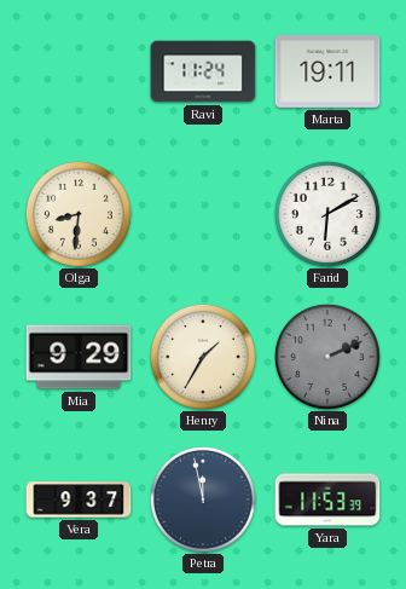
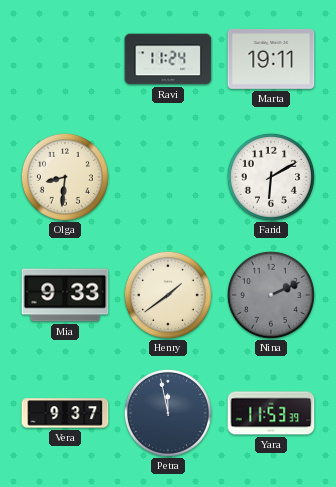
Mia: 9:29 -> 9:33
Henry: 1:35 -> 1:39
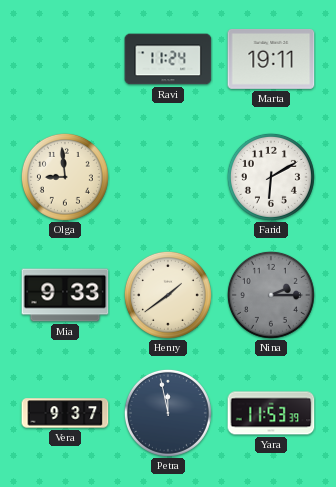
Olga: 8:31 -> 8:59
Nina: 2:11 -> 2:15
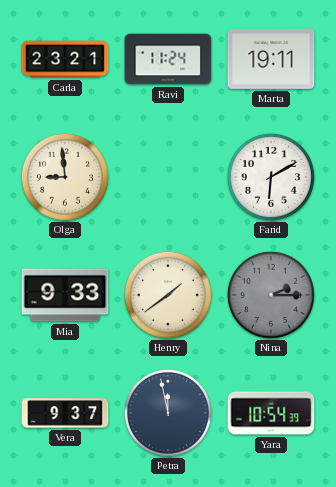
Carla: none -> 23:21
Yara: 11:53 -> 10:54
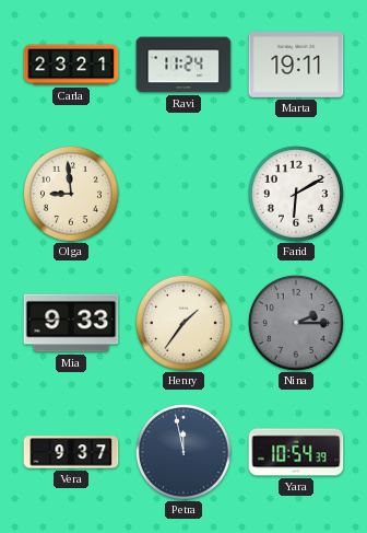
Henry: 1:39 -> 1:36
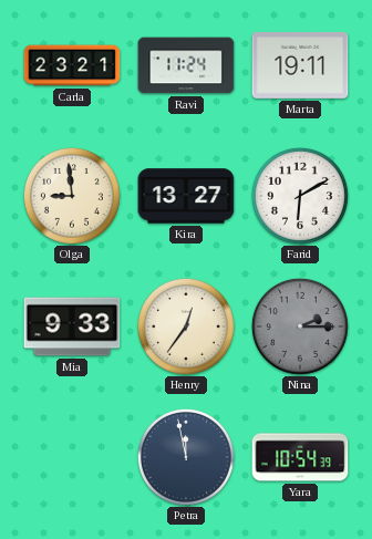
Kira: none -> 13:27
Henry: 1:36 -> 12:36
Vera: 9:37 -> none
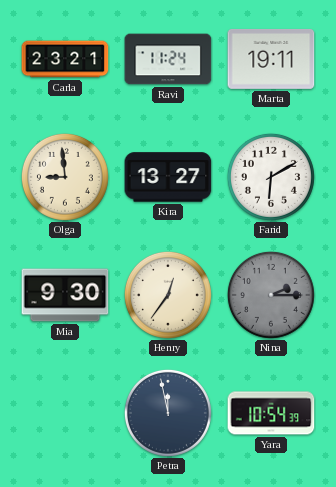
Mia: 9:33 -> 9:30
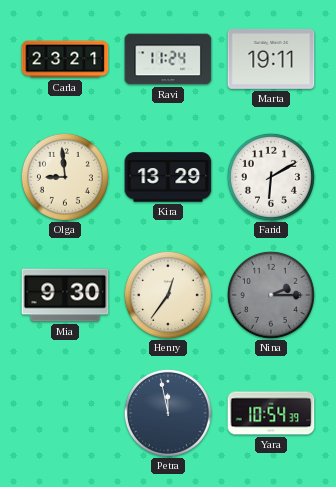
Kira: 13:27 -> 13:29
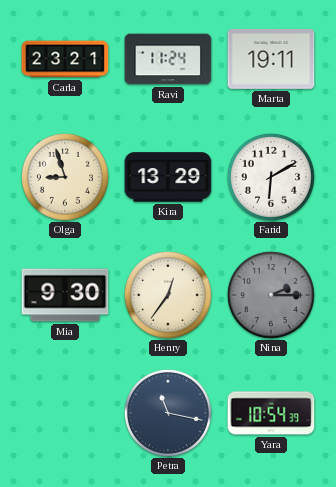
Olga: 8:59 -> 8:57
Petra: 11:58 -> 11:17
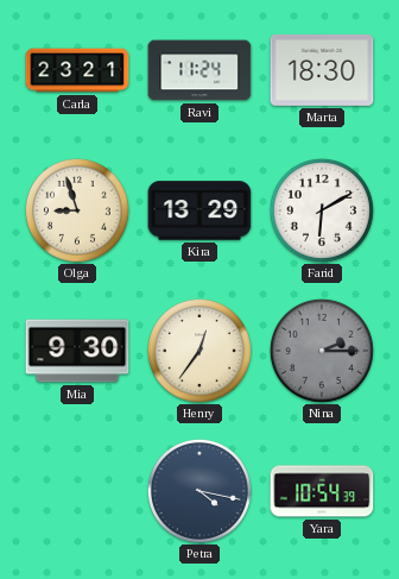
Marta: 19:11 -> 18:30
Petra: 11:17 -> 4:17
